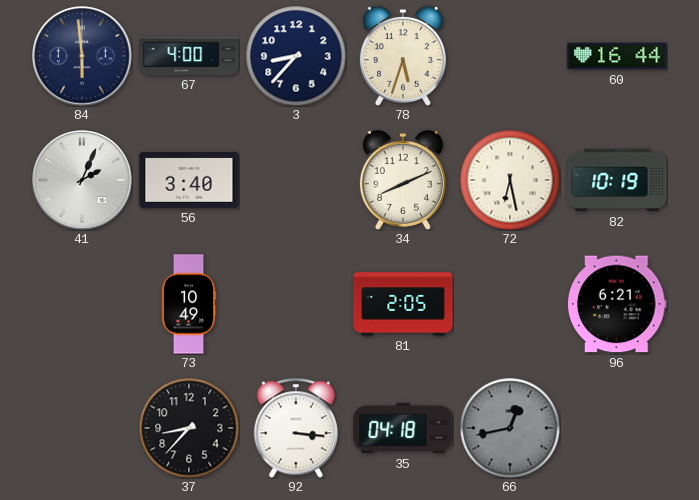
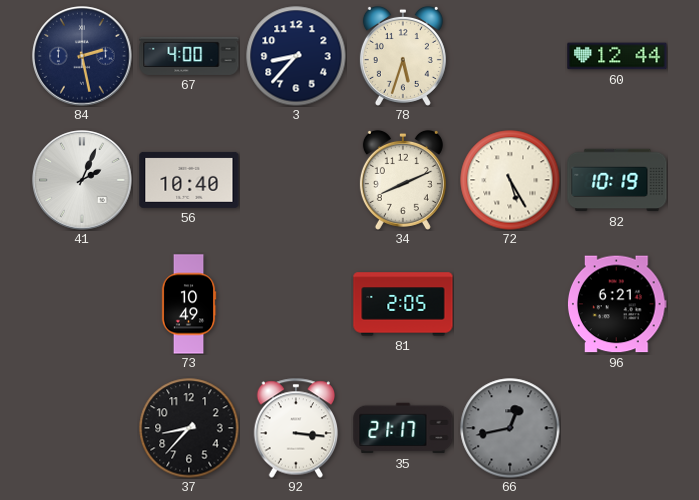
84: 5:59 -> 2:28
60: 16:44 -> 12:44
56: 3:40 -> 10:40
72: 6:28 -> 5:25
35: 04:18 -> 21:17
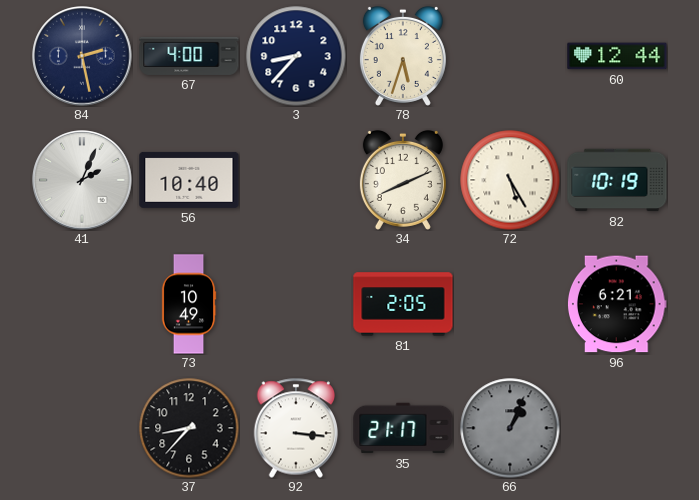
66: 12:43 -> 1:04
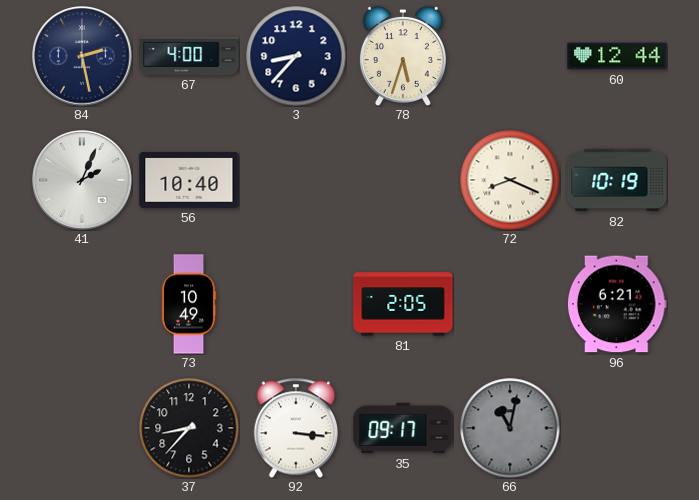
34: 8:11 -> none
72: 5:25 -> 8:19
35: 21:17 -> 09:17
66: 1:04 -> 11:02
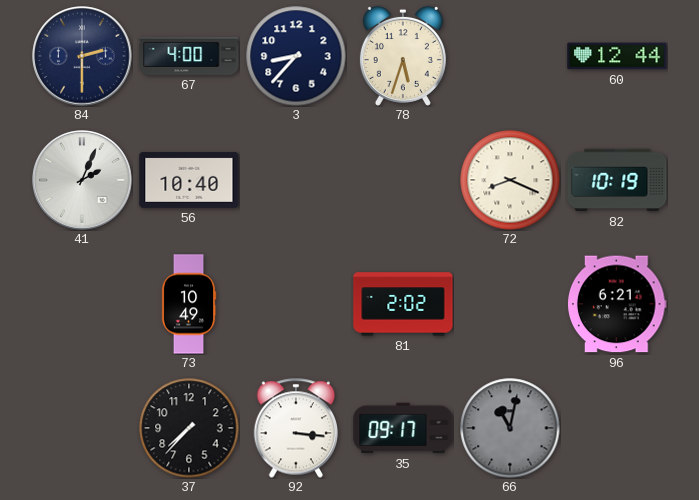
84: 2:28 -> 2:30
81: 2:05 -> 2:02
37: 8:37 -> 7:37
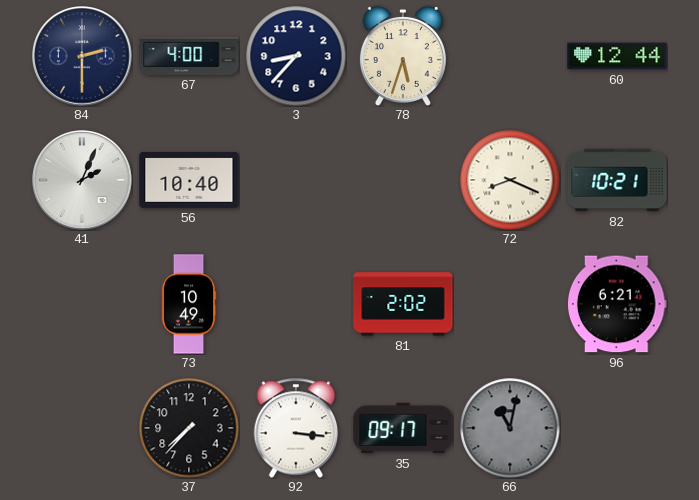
82: 10:19 -> 10:21
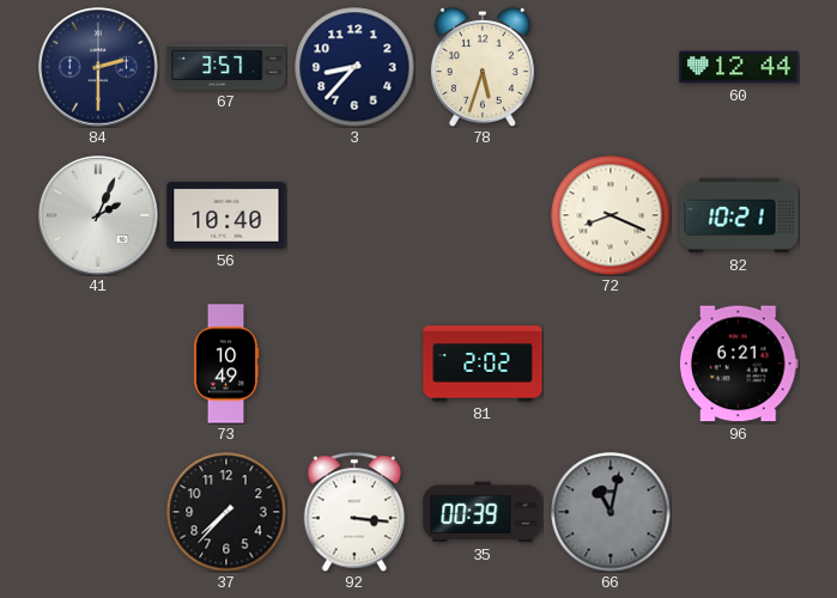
67: 4:00 -> 3:57
35: 09:17 -> 00:39
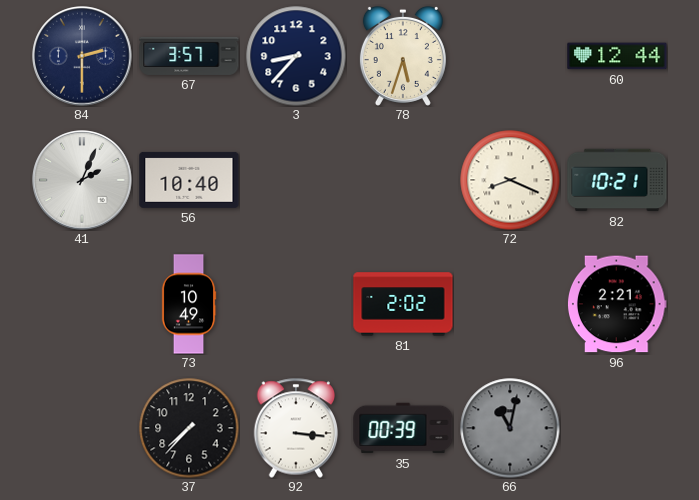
96: 6:21 -> 2:21
